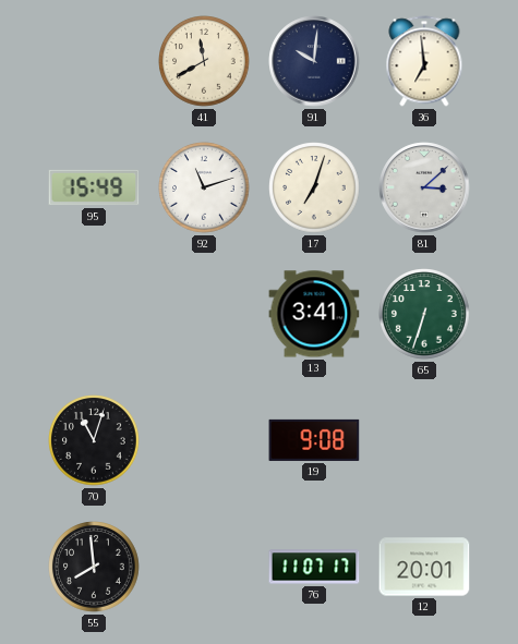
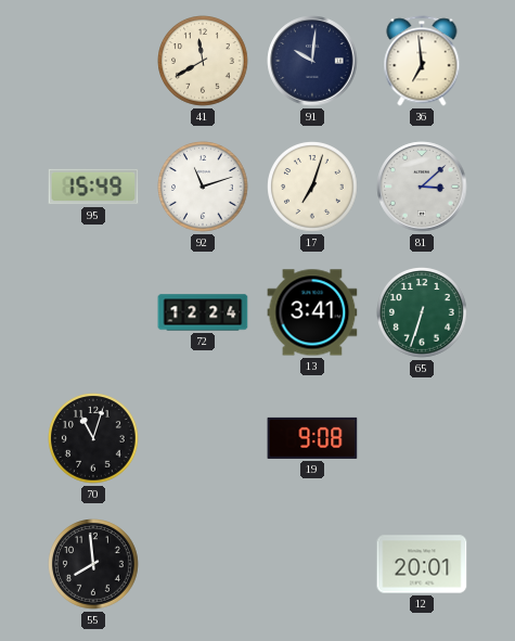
72: none -> 12:24
76: 11:07 -> none
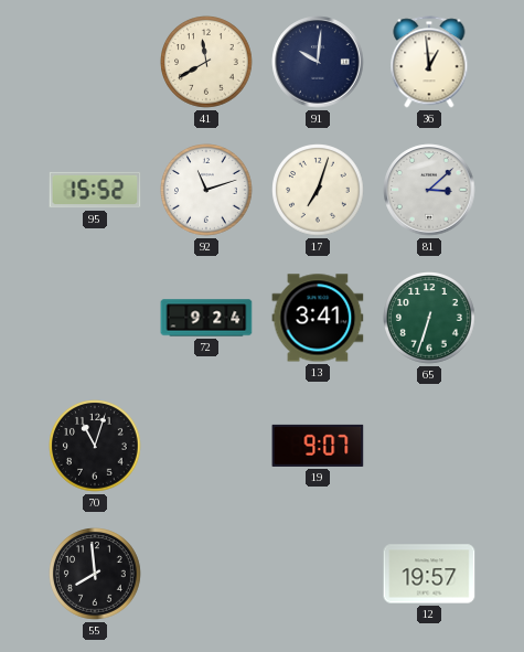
36: 6:59 -> 12:59
95: 15:49 -> 15:52
72: 12:24 -> 9:24
19: 9:08 -> 9:07
12: 20:01 -> 19:57
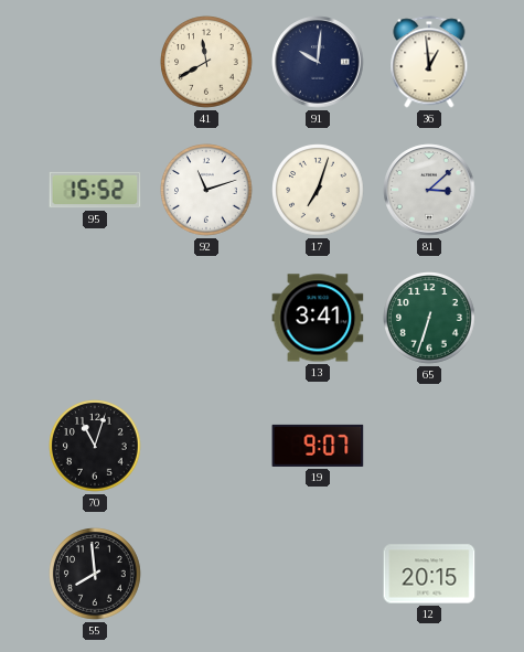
72: 9:24 -> none
12: 19:57 -> 20:15
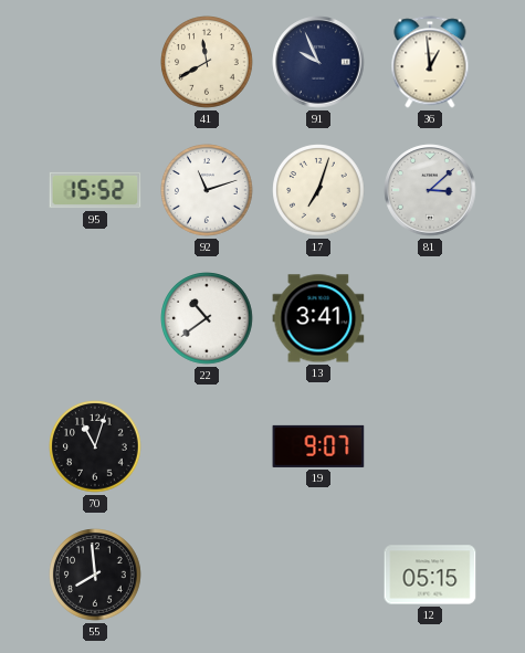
91: 10:01 -> 9:56
22: none -> 10:39
65: 6:33 -> none
12: 20:15 -> 05:15
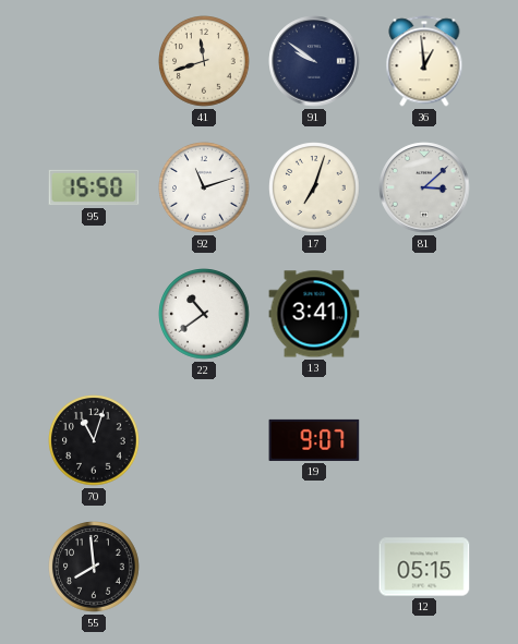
41: 11:40 -> 11:42
91: 9:56 -> 9:51
95: 15:52 -> 15:50
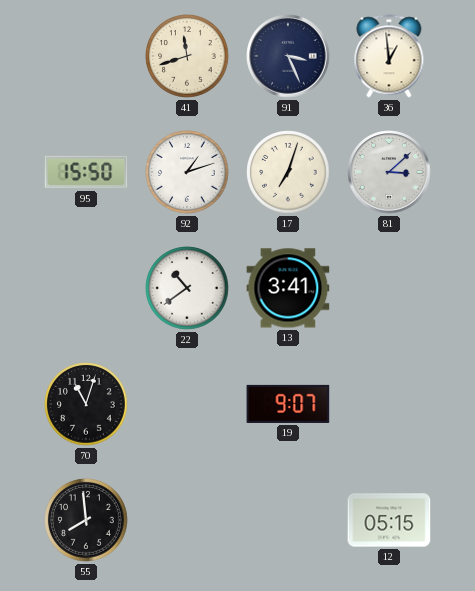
91: 9:51 -> 3:26
92: 11:12 -> 1:12
